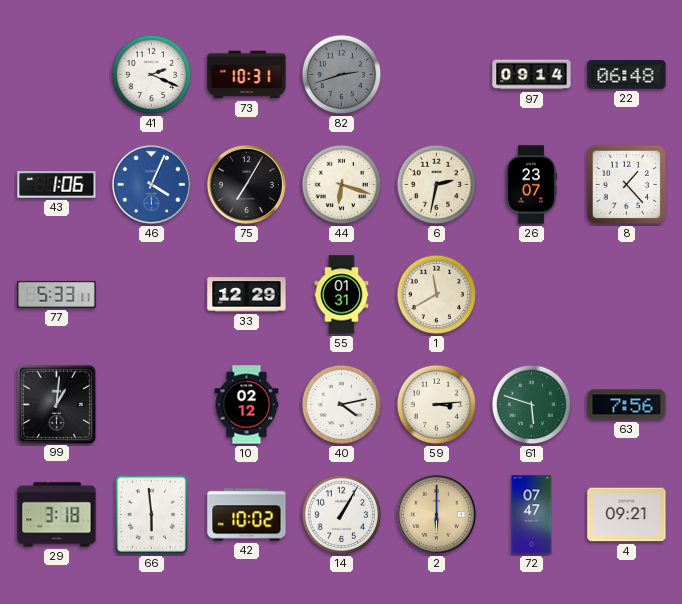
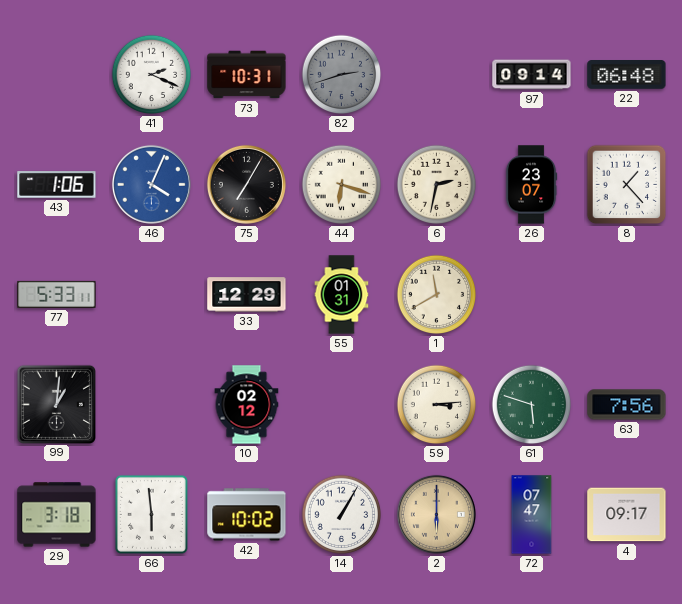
40: 4:13 -> none
4: 09:21 -> 09:17
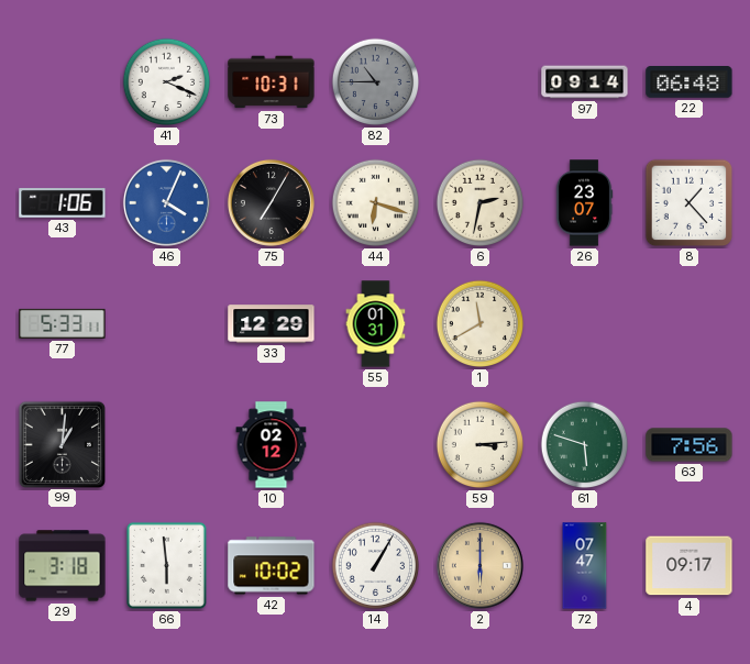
82: 2:42 -> 10:45
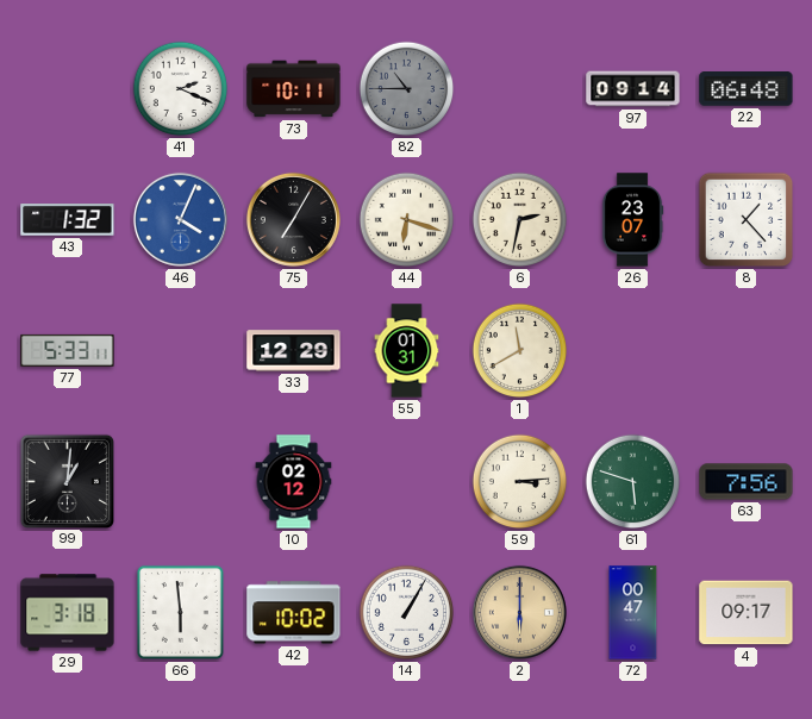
73: 10:31 -> 10:11
43: 1:06 -> 1:32
72: 07:47 -> 00:47
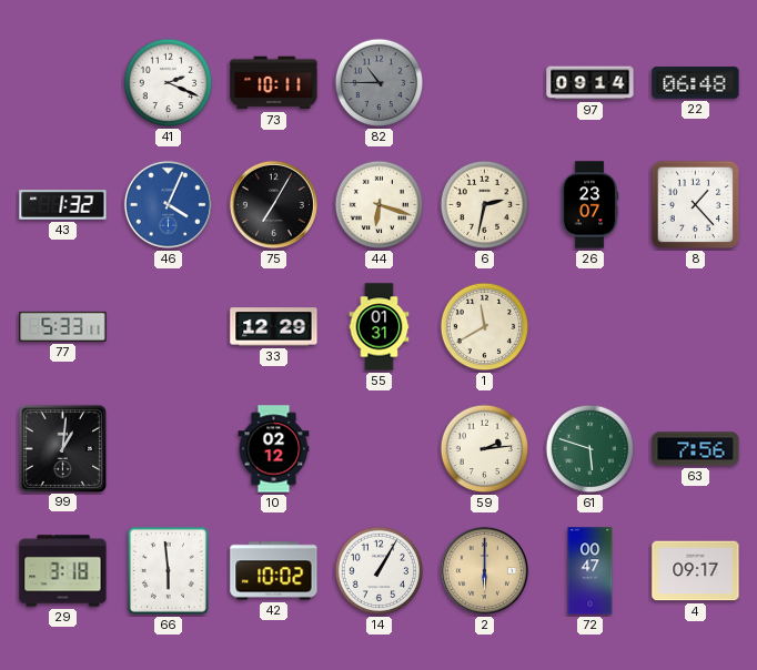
59: 3:14 -> 2:14
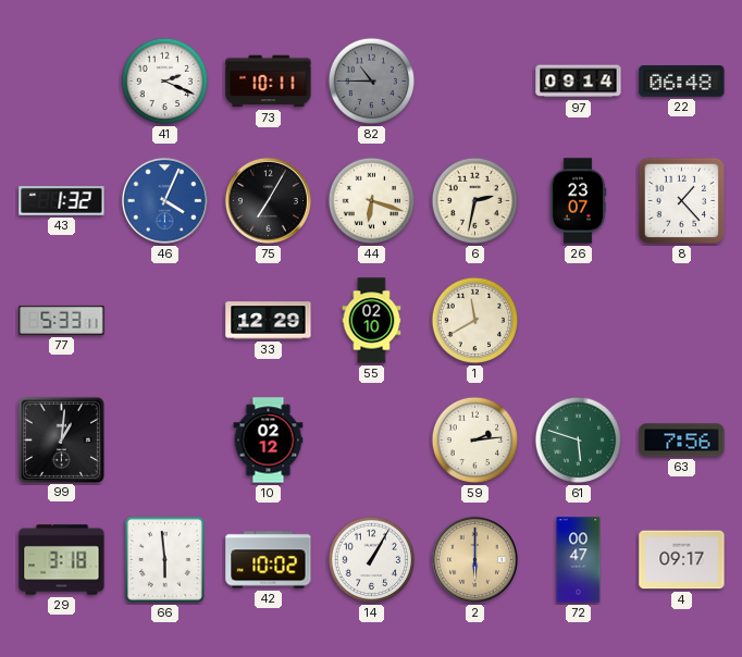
55: 01:31 -> 02:10
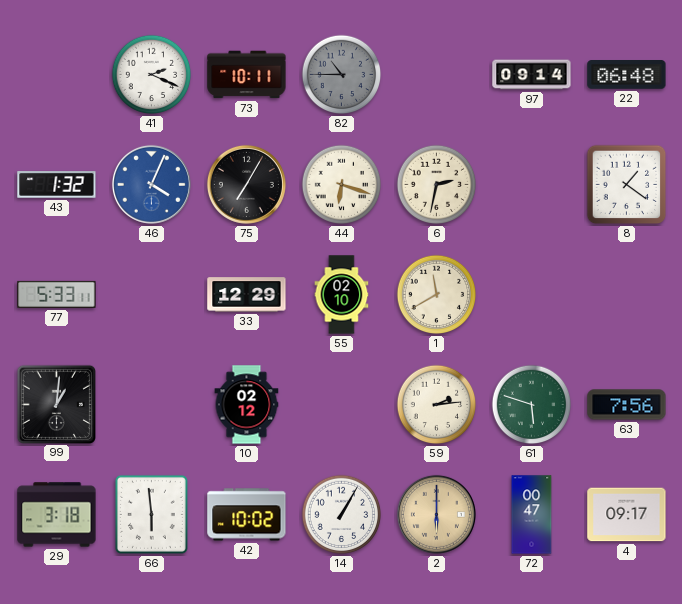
26: 23:07 -> none
8: 1:23 -> 1:21
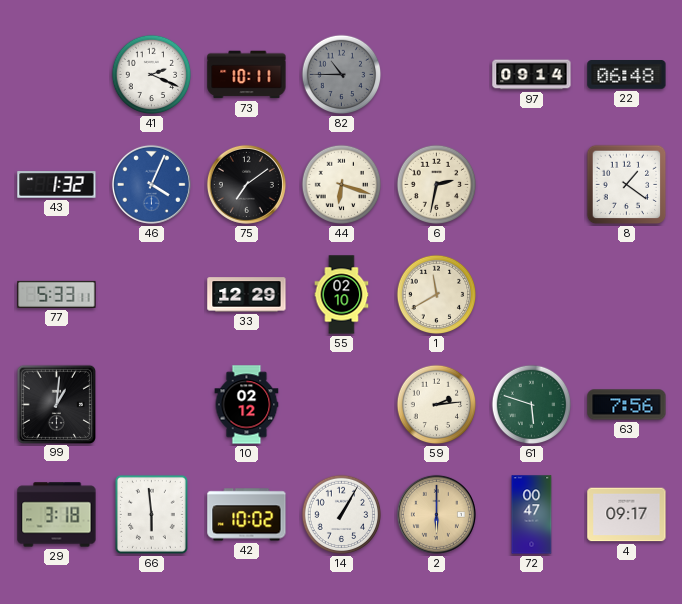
75: 7:05 -> 7:09
